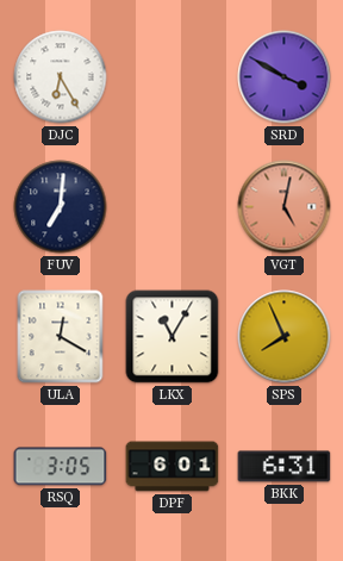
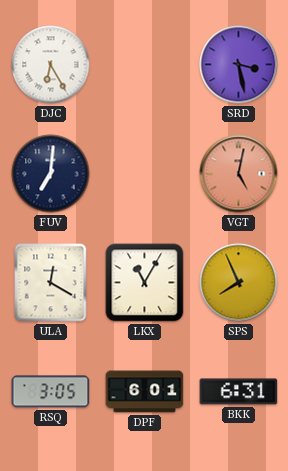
SRD: 3:50 -> 3:28
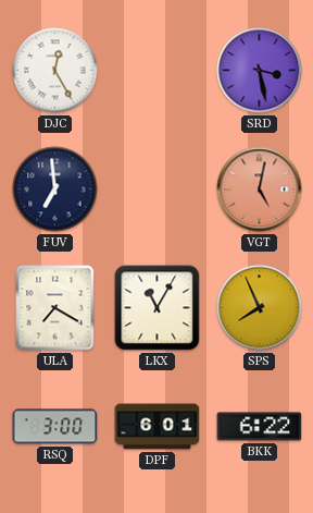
DJC: 6:25 -> 12:25
FUV: 7:01 -> 6:59
ULA: 12:20 -> 7:20
RSQ: 3:05 -> 3:00
BKK: 6:31 -> 6:22
